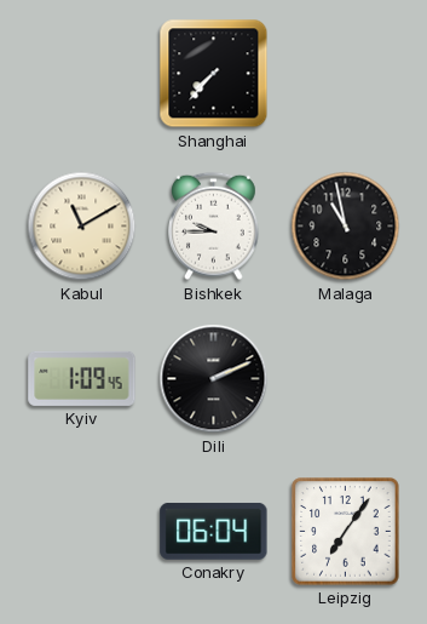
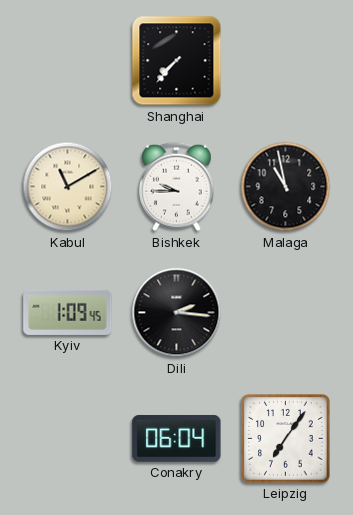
Dili: 2:11 -> 2:16
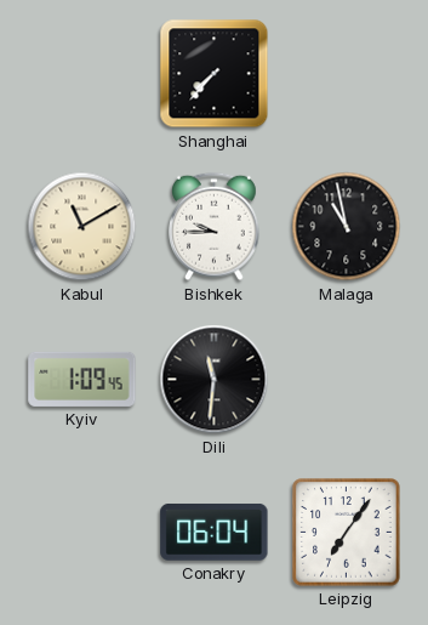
Dili: 2:16 -> 11:31
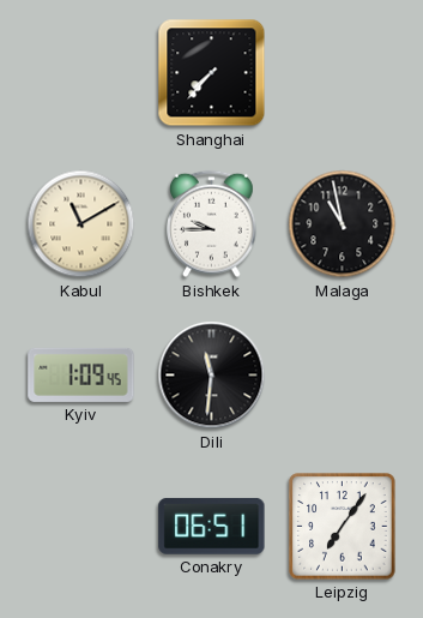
Conakry: 06:04 -> 06:51
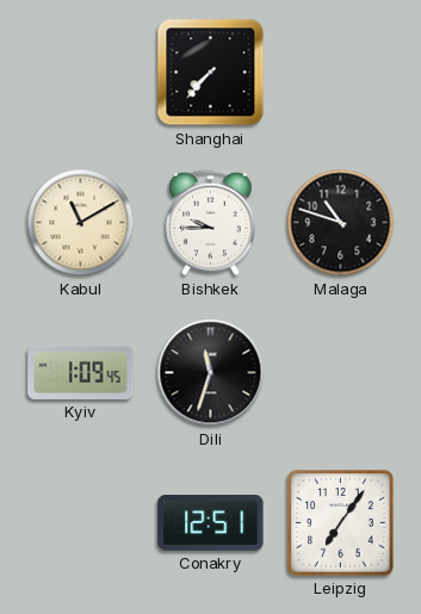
Malaga: 10:58 -> 10:48
Dili: 11:31 -> 11:33
Conakry: 06:51 -> 12:51
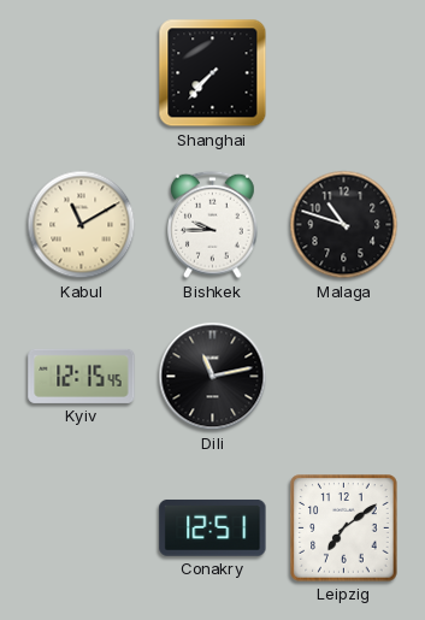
Kyiv: 1:09 -> 12:15
Dili: 11:33 -> 11:13
Leipzig: 7:06 -> 7:09
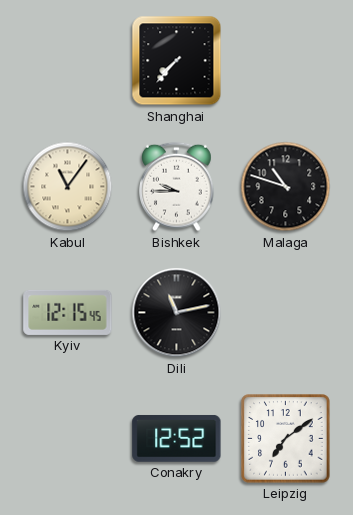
Kabul: 11:10 -> 11:06
Conakry: 12:51 -> 12:52
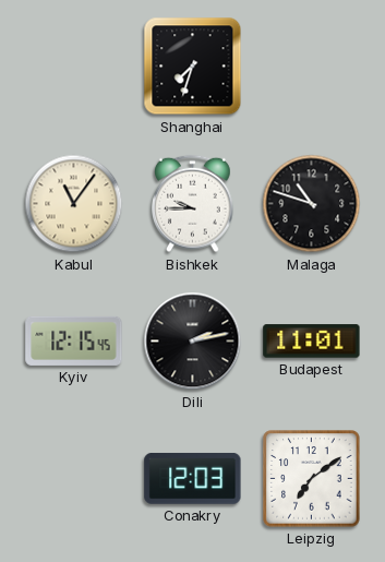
Shanghai: 7:37 -> 7:33
Dili: 11:13 -> 2:13
Budapest: none -> 11:01
Conakry: 12:52 -> 12:03
